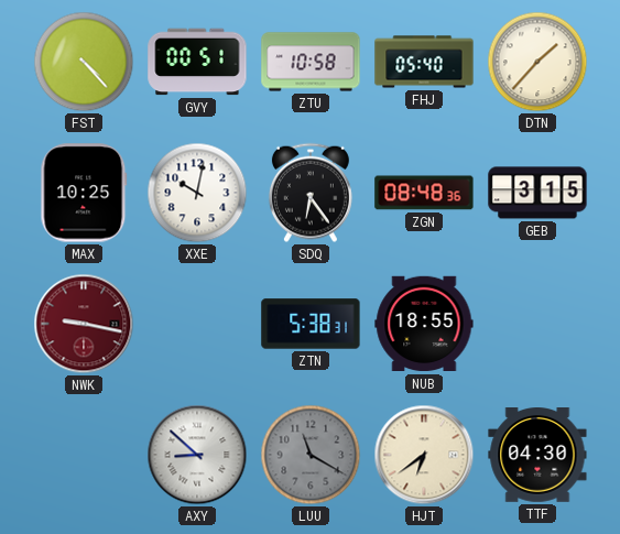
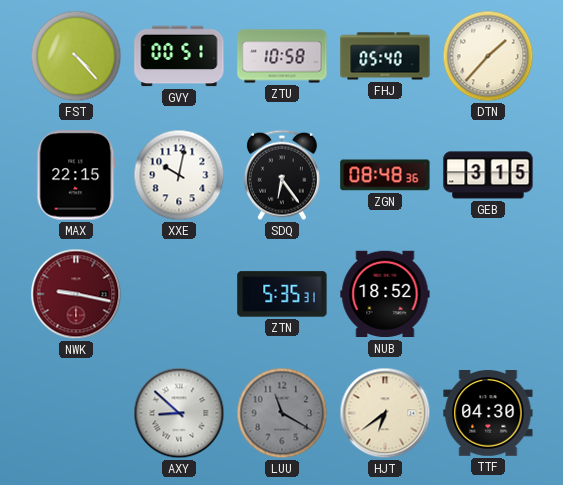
MAX: 10:25 -> 22:15
ZTN: 5:38 -> 5:35
NUB: 18:55 -> 18:52
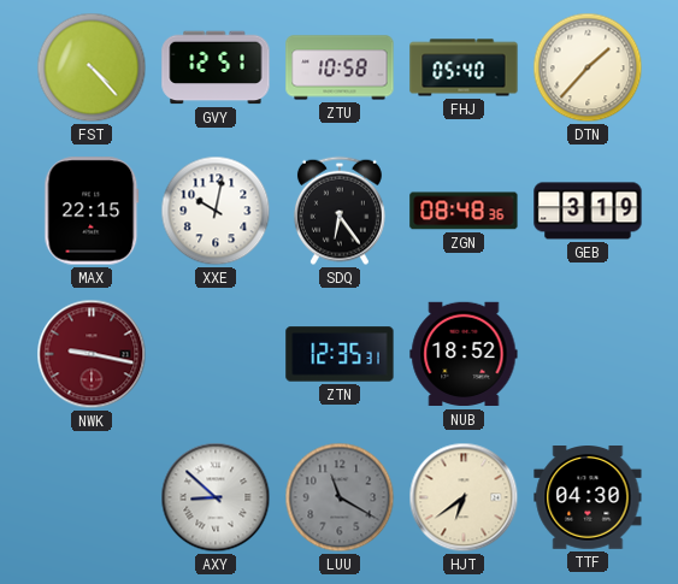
GVY: 00:51 -> 12:51
GEB: 3:15 -> 3:19
ZTN: 5:35 -> 12:35
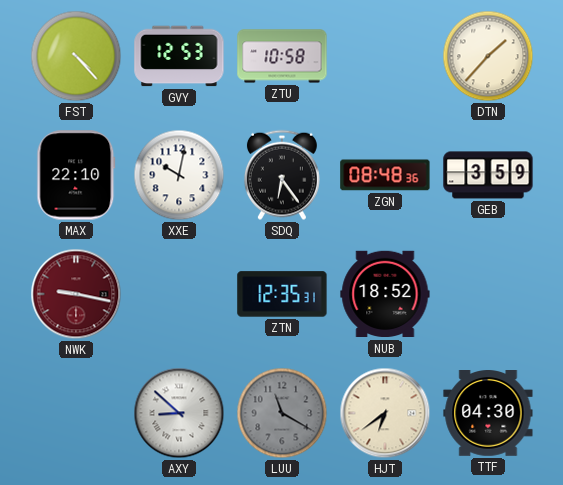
GVY: 12:51 -> 12:53
FHJ: 05:40 -> none
MAX: 22:15 -> 22:10
GEB: 3:19 -> 3:59
